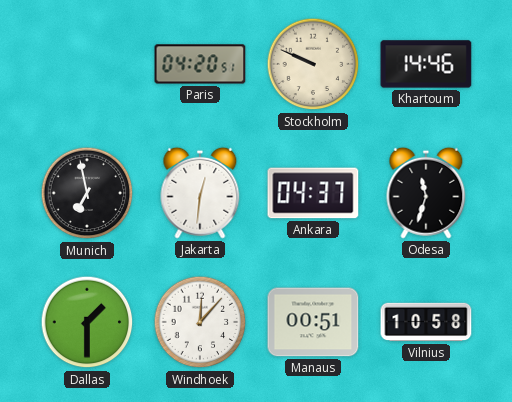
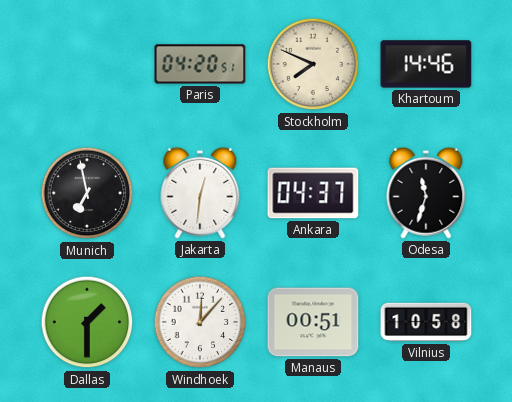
Stockholm: 9:49 -> 7:49
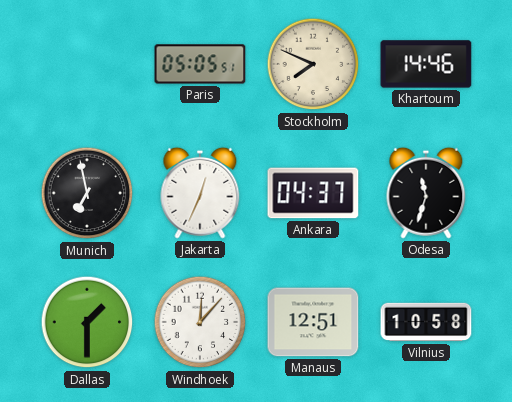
Paris: 04:20 -> 05:05
Jakarta: 12:31 -> 12:34
Manaus: 00:51 -> 12:51
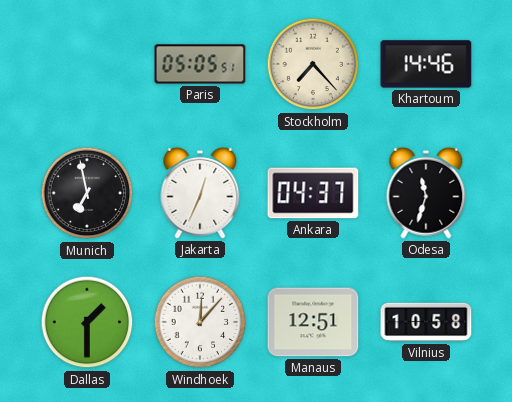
Stockholm: 7:49 -> 7:23
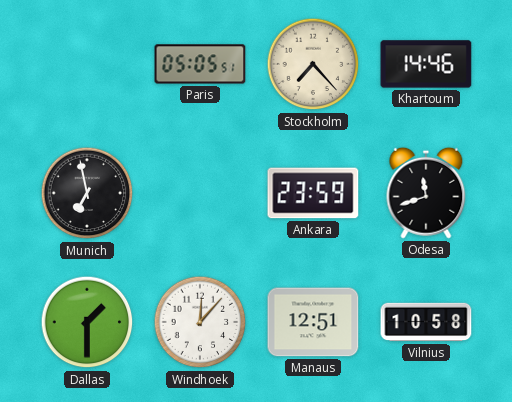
Jakarta: 12:34 -> none
Ankara: 04:37 -> 23:59
Odesa: 11:33 -> 11:42
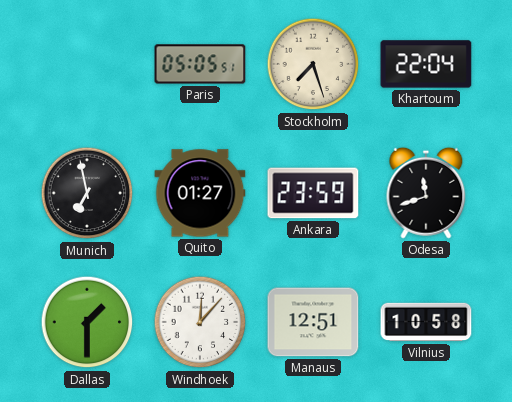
Stockholm: 7:23 -> 7:27
Khartoum: 14:46 -> 22:04
Quito: none -> 01:27
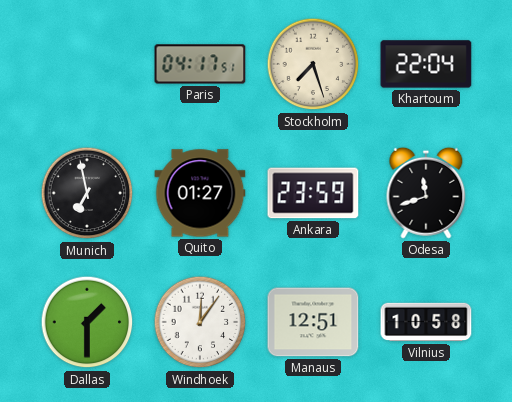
Paris: 05:05 -> 04:17
Windhoek: 12:07 -> 12:06
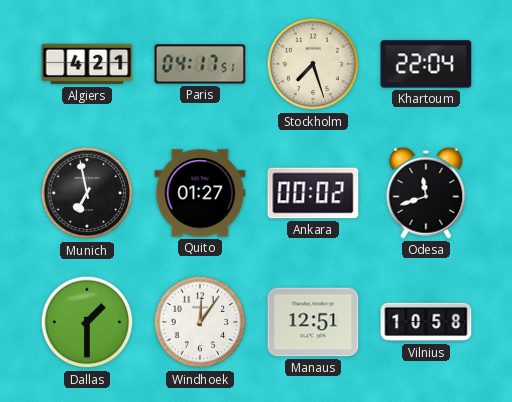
Algiers: none -> 4:21
Ankara: 23:59 -> 00:02
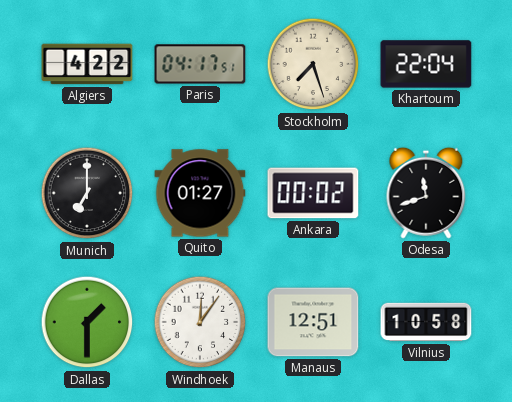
Algiers: 4:21 -> 4:22
Munich: 6:58 -> 7:00
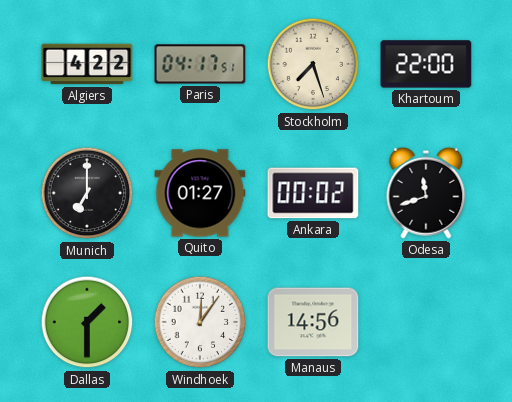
Khartoum: 22:04 -> 22:00
Manaus: 12:51 -> 14:56
Vilnius: 10:58 -> none
